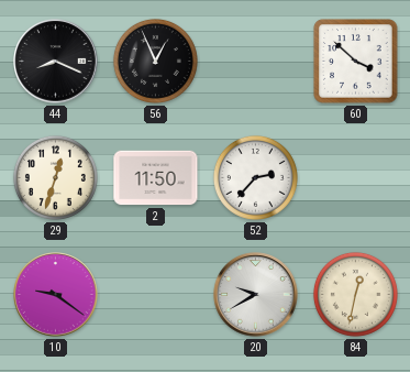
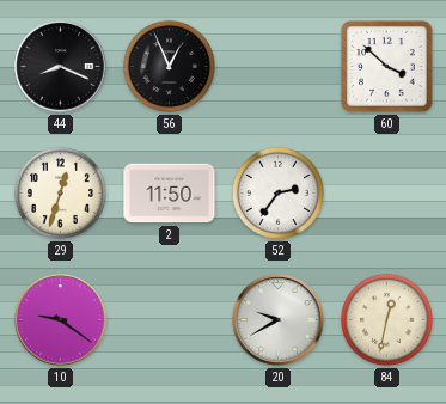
52: 2:37 -> 2:36
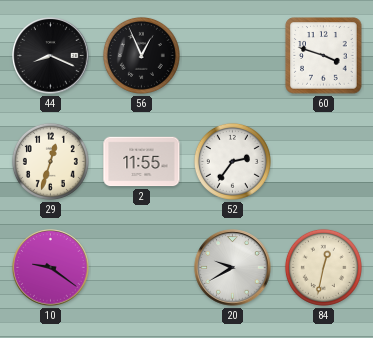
60: 3:52 -> 3:48
2: 11:50 -> 11:55
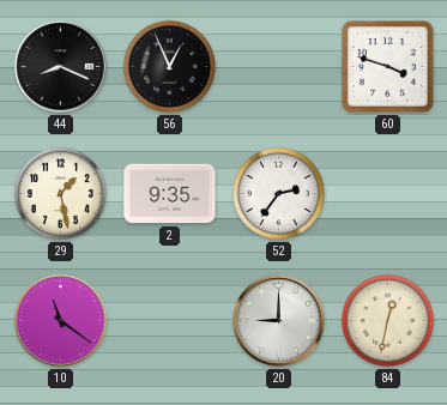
29: 12:33 -> 1:28
2: 11:55 -> 9:35
10: 9:21 -> 11:21
20: 9:40 -> 9:00
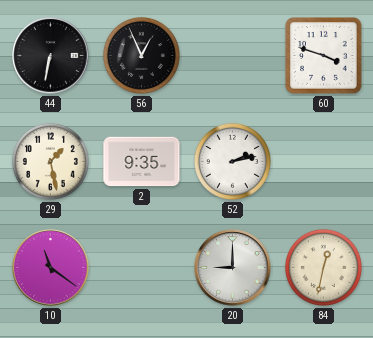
44: 8:19 -> 6:32
52: 2:36 -> 2:13
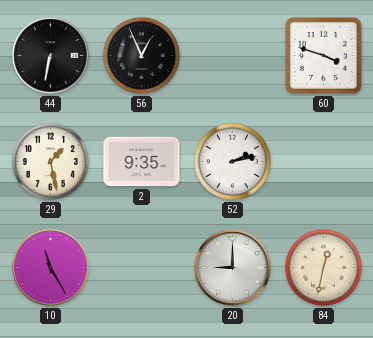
10: 11:21 -> 11:25
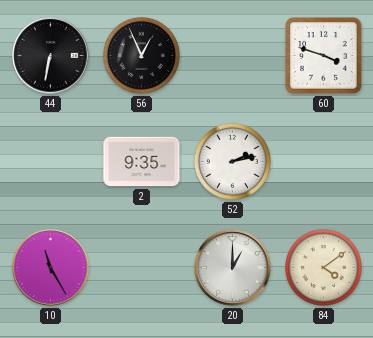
29: 1:28 -> none
20: 9:00 -> 1:00
84: 12:32 -> 4:09
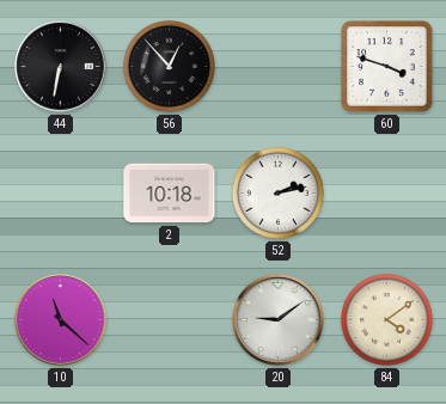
56: 12:56 -> 12:53
2: 9:35 -> 10:18
10: 11:25 -> 11:22
20: 1:00 -> 9:09
